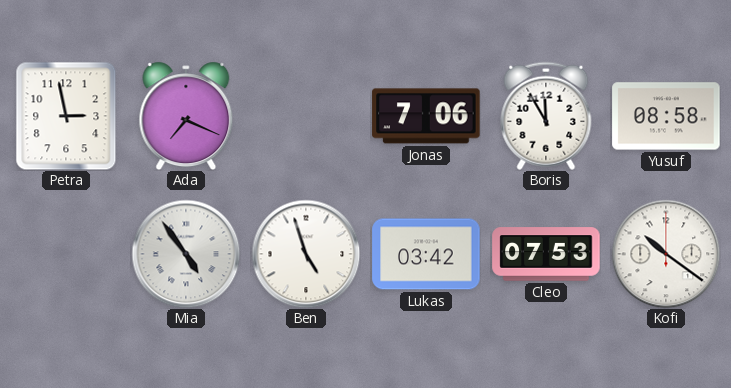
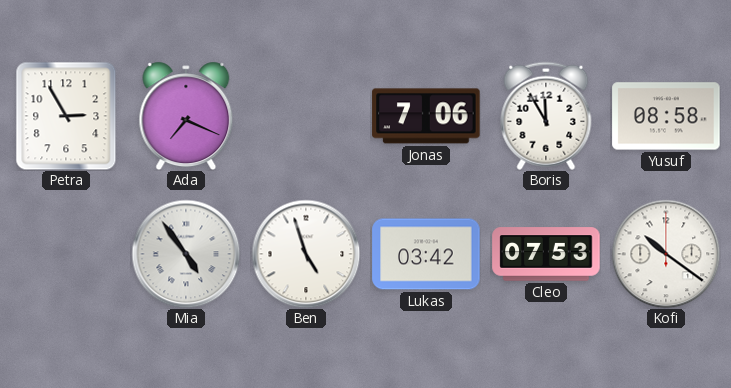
Petra: 2:58 -> 2:55
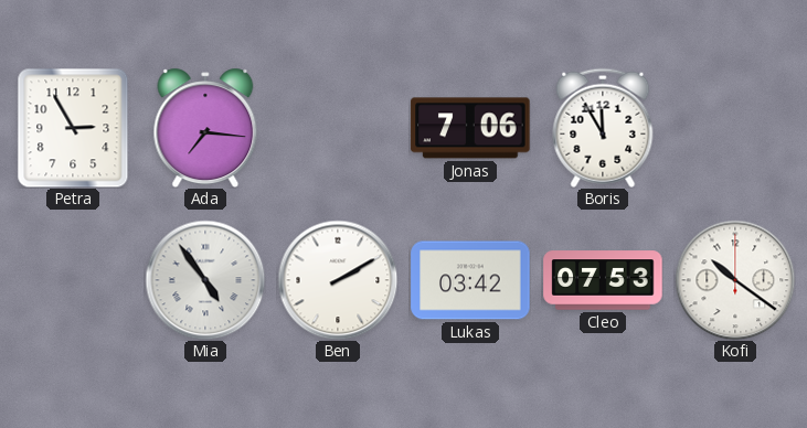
Ada: 7:19 -> 7:16
Yusuf: 08:58 -> none
Ben: 4:57 -> 2:10
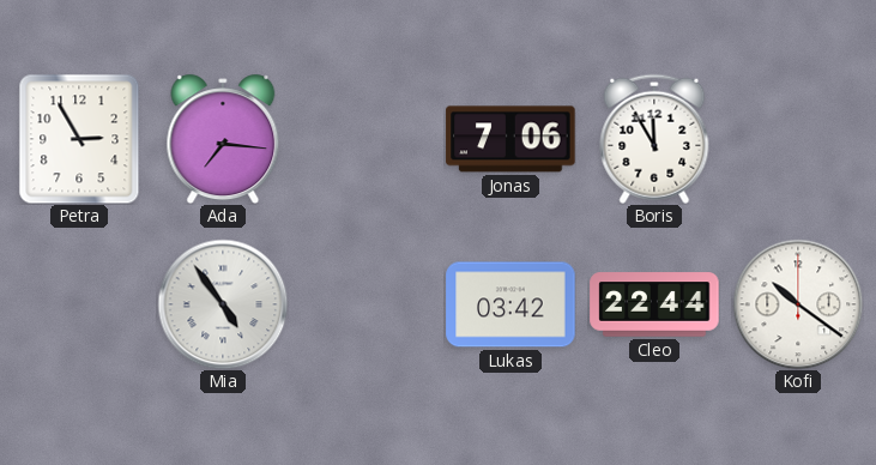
Ben: 2:10 -> none
Cleo: 07:53 -> 22:44
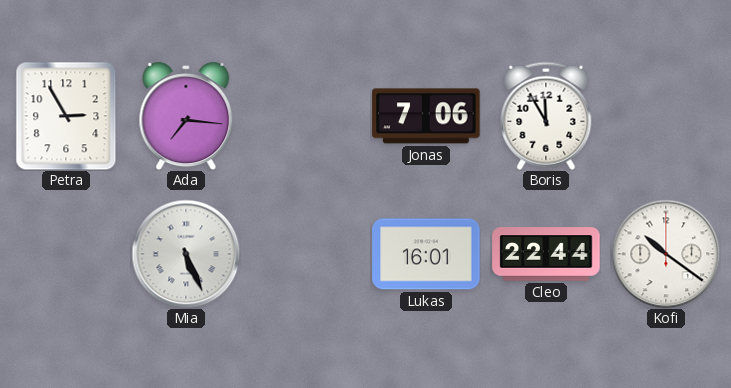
Mia: 4:54 -> 5:26
Lukas: 03:42 -> 16:01
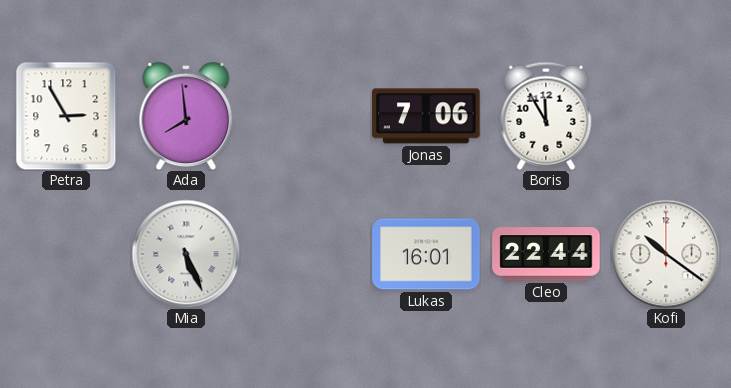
Ada: 7:16 -> 7:59
